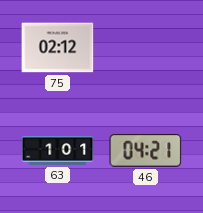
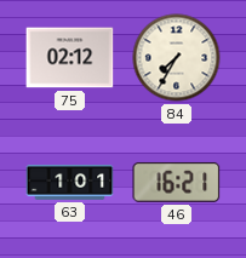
84: none -> 7:35
46: 04:21 -> 16:21
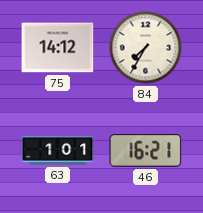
75: 02:12 -> 14:12
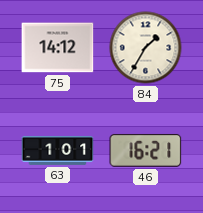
84: 7:35 -> 1:35
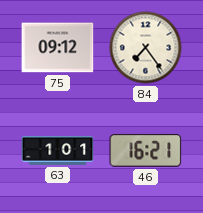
75: 14:12 -> 09:12
84: 1:35 -> 7:24
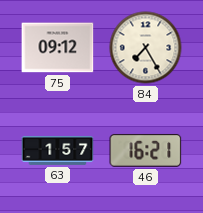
84: 7:24 -> 7:25
63: 1:01 -> 1:57
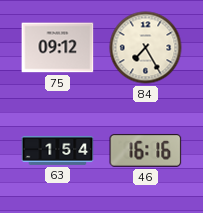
63: 1:57 -> 1:54
46: 16:21 -> 16:16
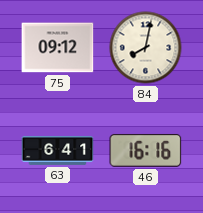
84: 7:25 -> 8:02
63: 1:54 -> 6:41
